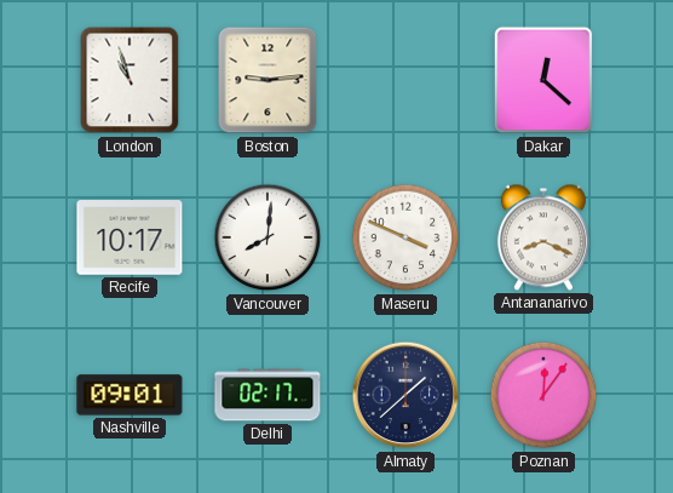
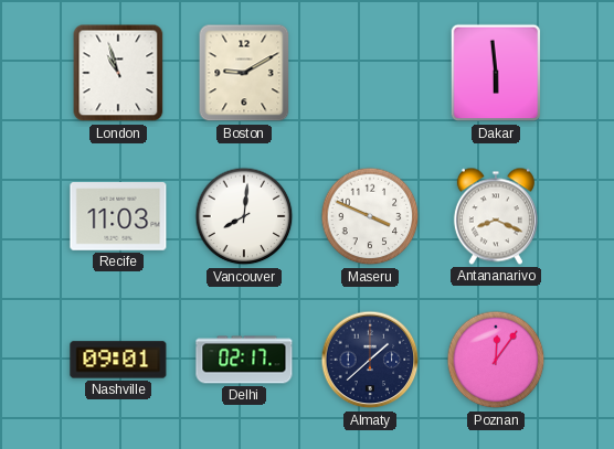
Boston: 9:14 -> 9:10
Dakar: 12:22 -> 5:59
Recife: 10:17 -> 11:03
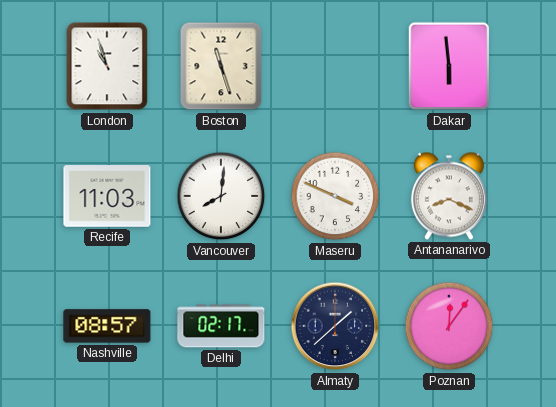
Boston: 9:10 -> 11:27
Nashville: 09:01 -> 08:57
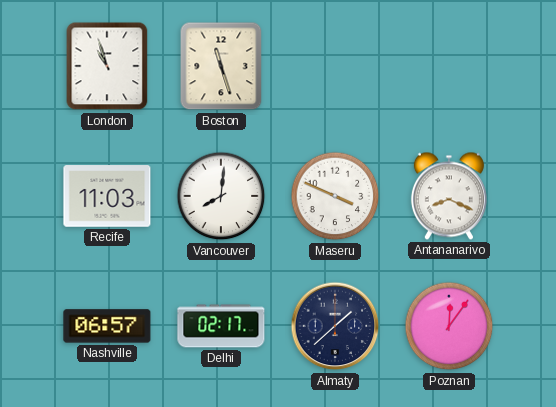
Dakar: 5:59 -> none
Nashville: 08:57 -> 06:57
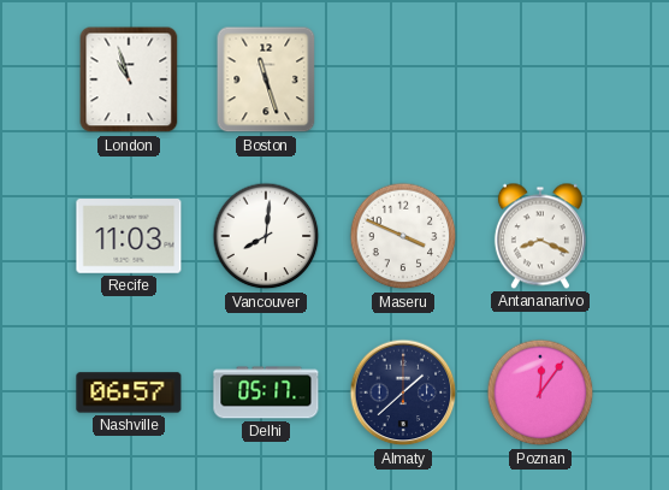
Delhi: 02:17 -> 05:17
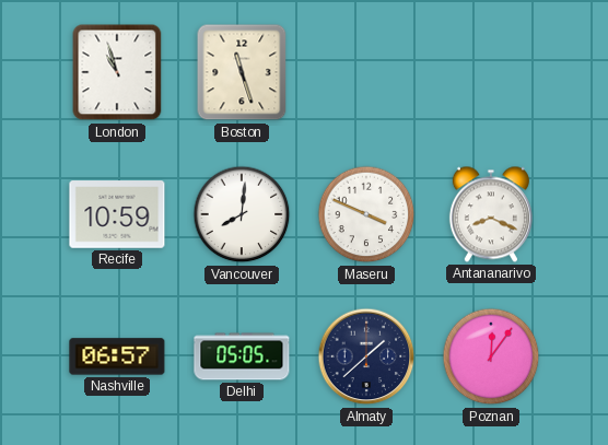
Recife: 11:03 -> 10:59
Delhi: 05:17 -> 05:05
